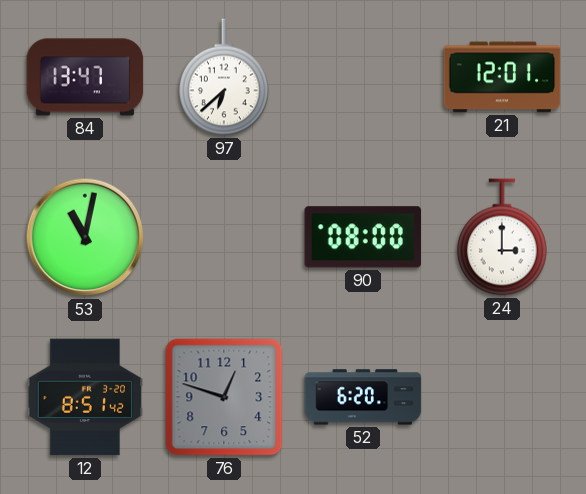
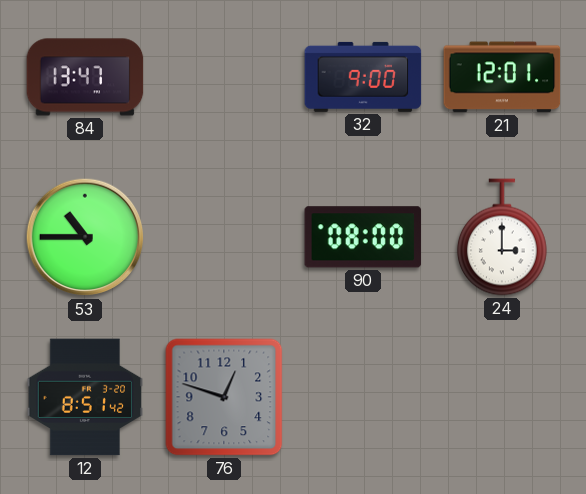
97: 6:38 -> none
32: none -> 9:00
53: 11:02 -> 10:45
52: 6:20 -> none
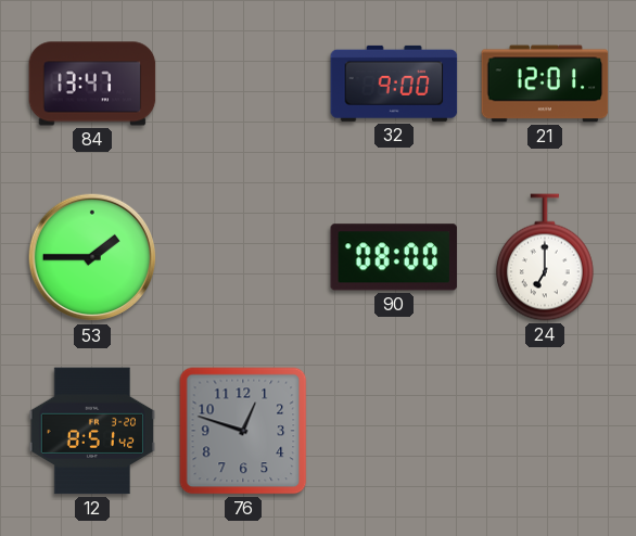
53: 10:45 -> 1:45
24: 3:00 -> 7:00
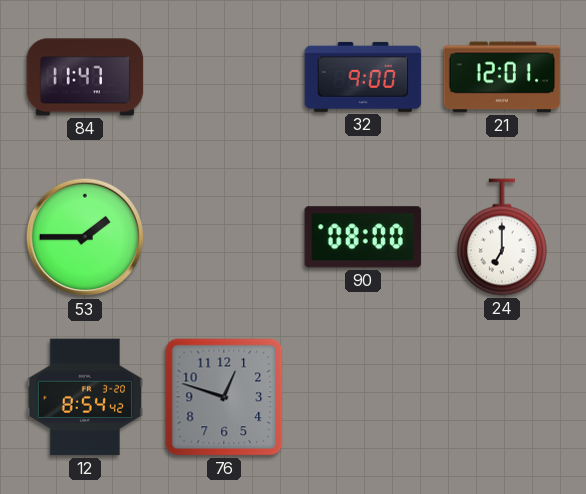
84: 13:47 -> 11:47
12: 8:51 -> 8:54
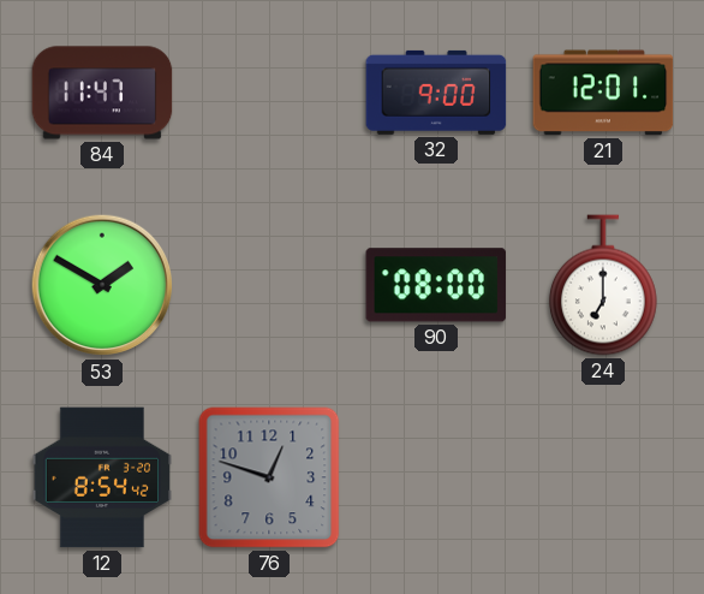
53: 1:45 -> 1:50
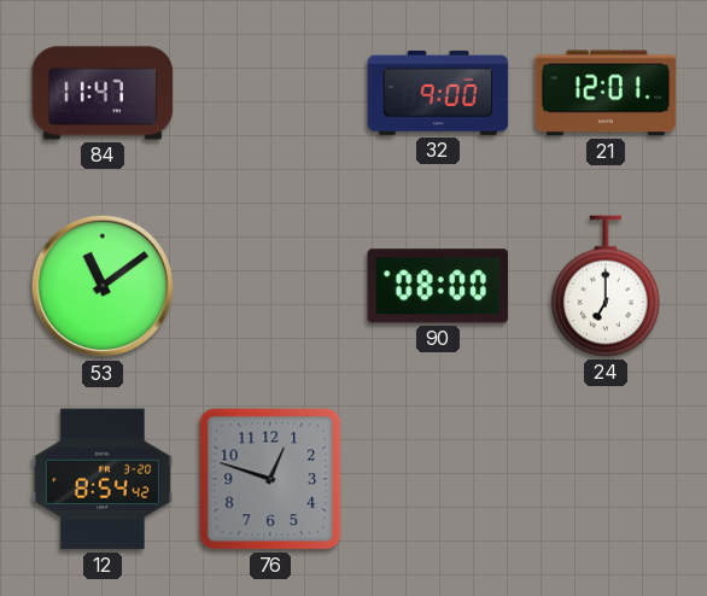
53: 1:50 -> 11:09
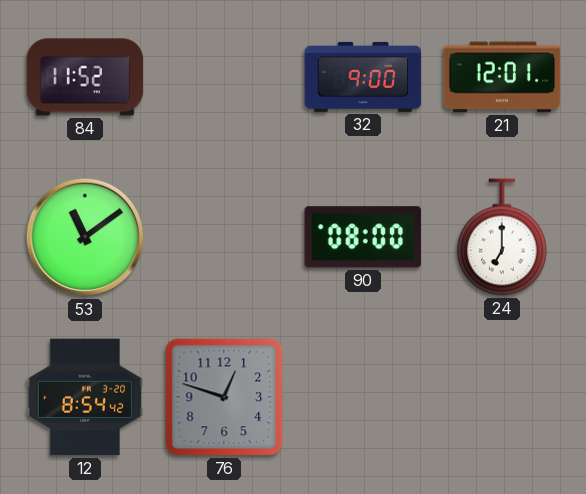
84: 11:47 -> 11:52
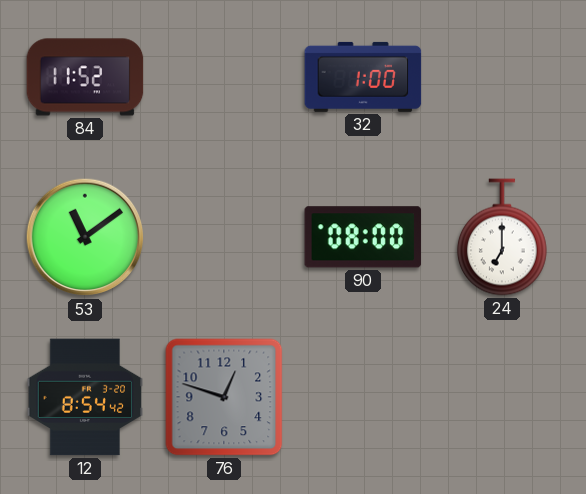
32: 9:00 -> 1:00
21: 12:01 -> none
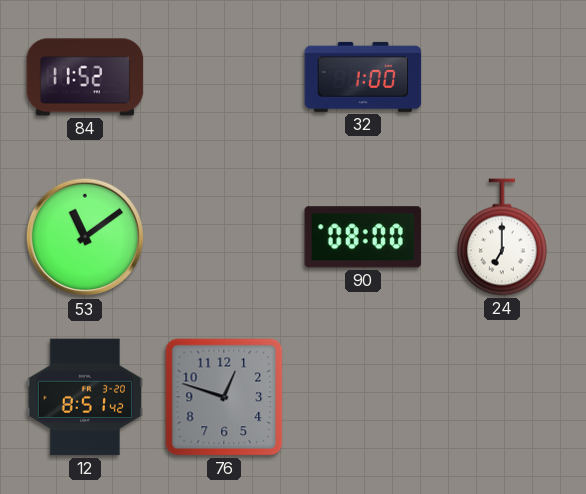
12: 8:54 -> 8:51
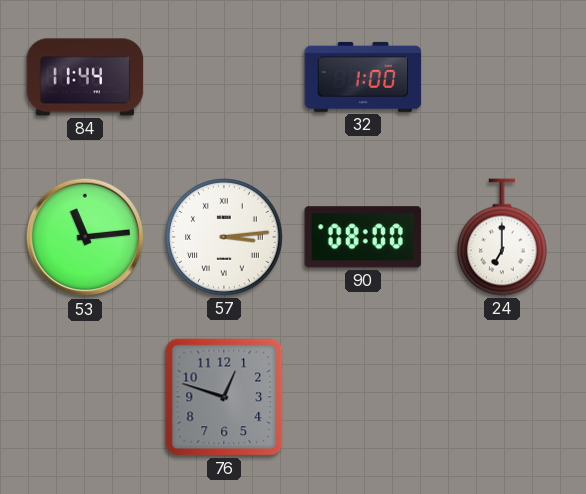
84: 11:52 -> 11:44
53: 11:09 -> 11:14
57: none -> 3:14
12: 8:51 -> none
